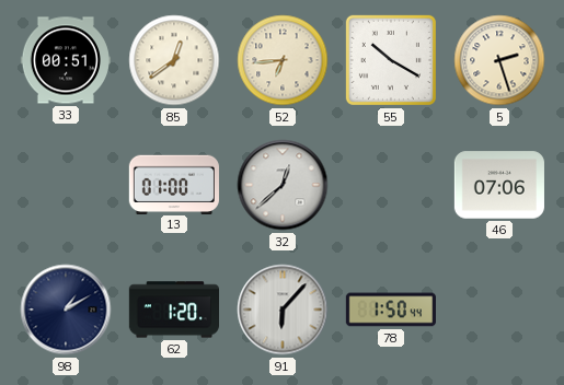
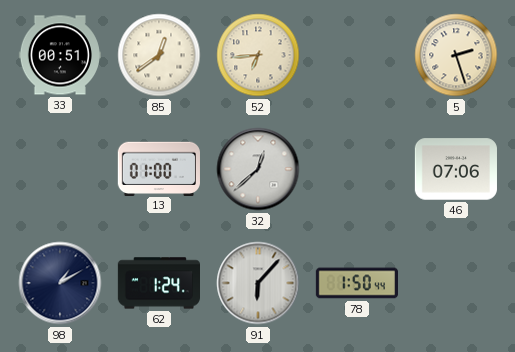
55: 10:20 -> none
62: 1:20 -> 1:24
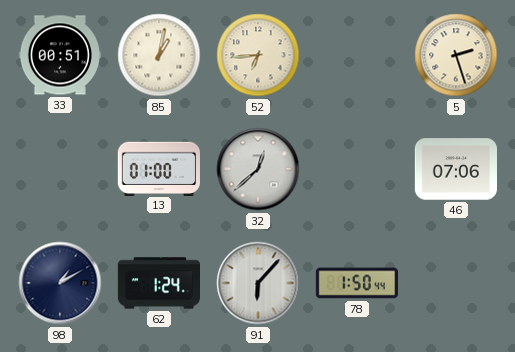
85: 12:39 -> 1:02
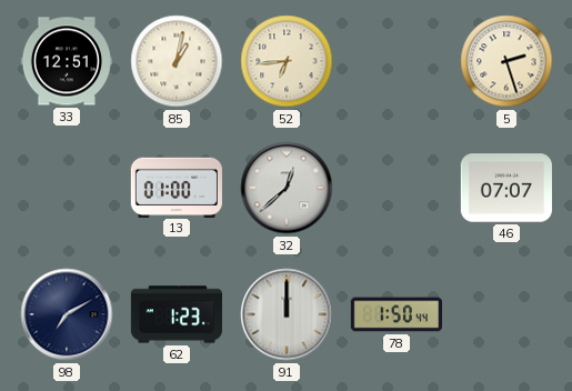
33: 00:51 -> 12:51
46: 07:06 -> 07:07
98: 1:10 -> 7:10
62: 1:24 -> 1:23
91: 6:07 -> 12:00
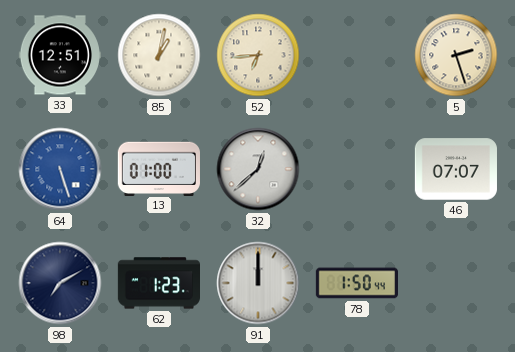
64: none -> 5:27
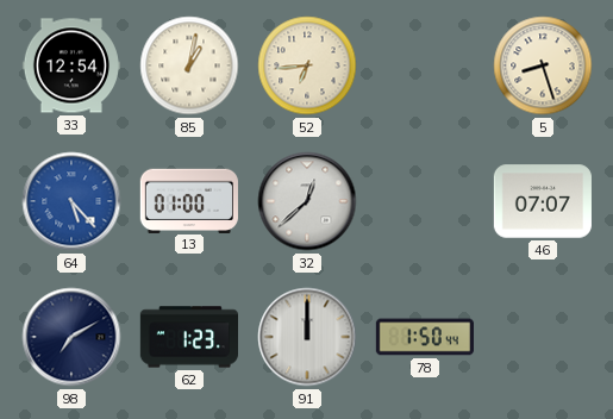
33: 12:51 -> 12:54
5: 2:27 -> 8:27
64: 5:27 -> 5:23
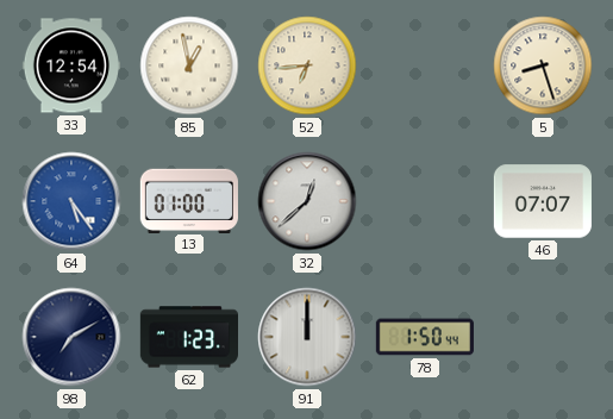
85: 1:02 -> 12:58
64: 5:23 -> 5:24
